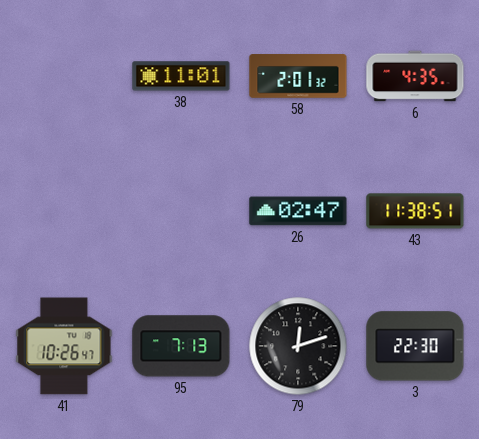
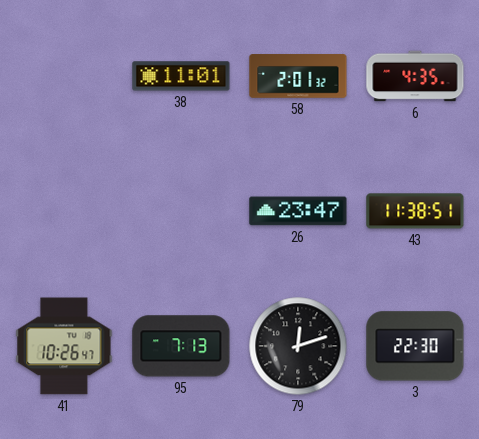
26: 02:47 -> 23:47
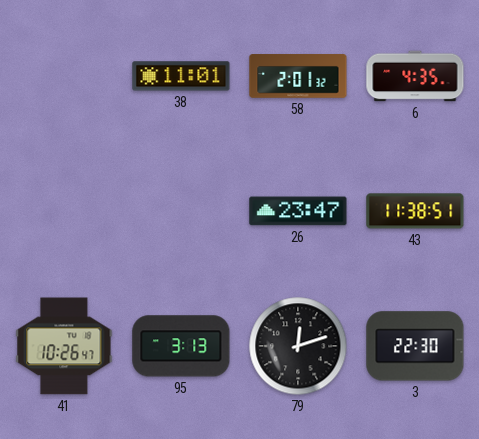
95: 7:13 -> 3:13
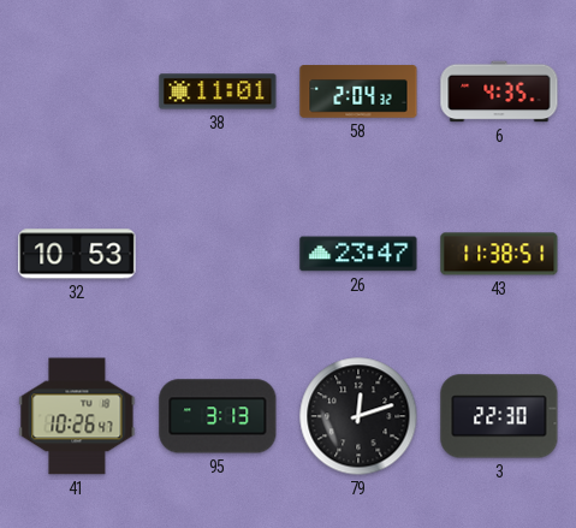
58: 2:01 -> 2:04
32: none -> 10:53
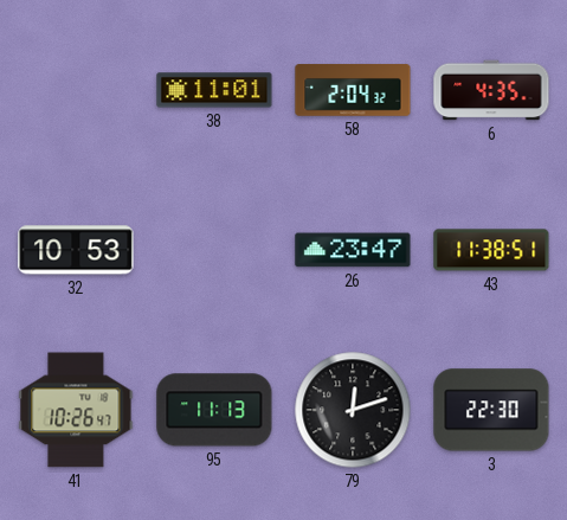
95: 3:13 -> 11:13
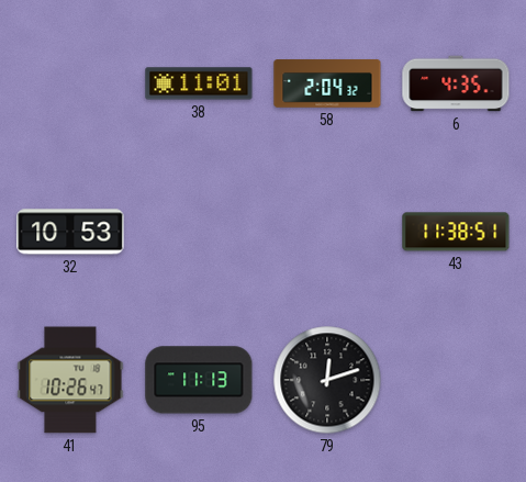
26: 23:47 -> none
3: 22:30 -> none
